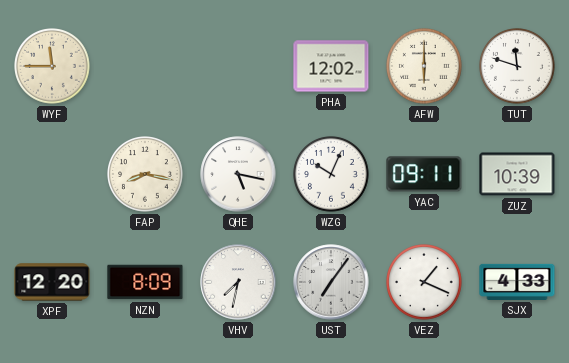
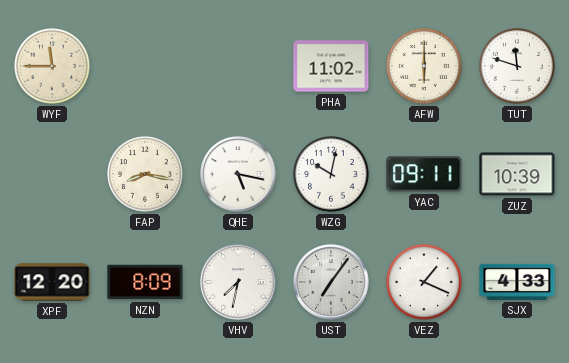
PHA: 12:02 -> 11:02
WZG: 10:04 -> 10:02
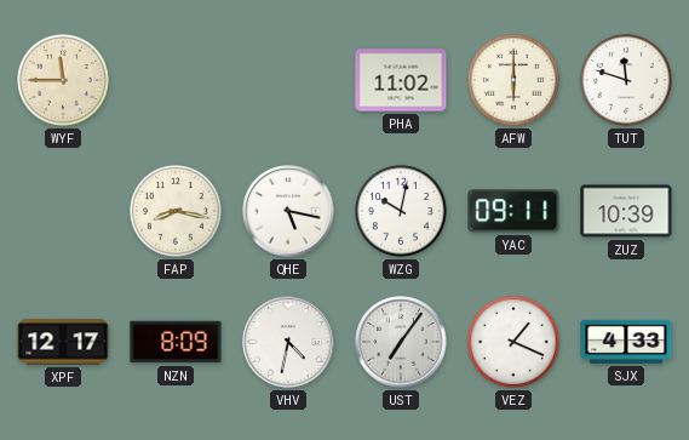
XPF: 12:20 -> 12:17
VHV: 7:32 -> 4:32
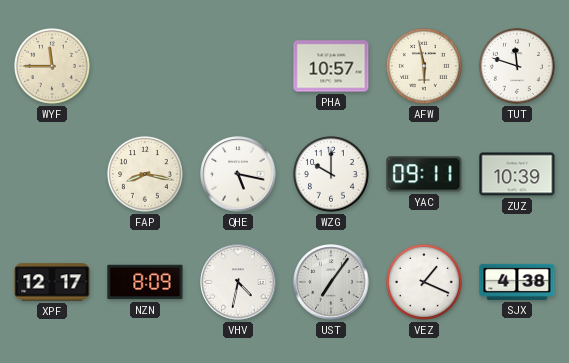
PHA: 11:02 -> 10:57
AFW: 6:00 -> 5:58
WZG: 10:02 -> 10:00
SJX: 4:33 -> 4:38
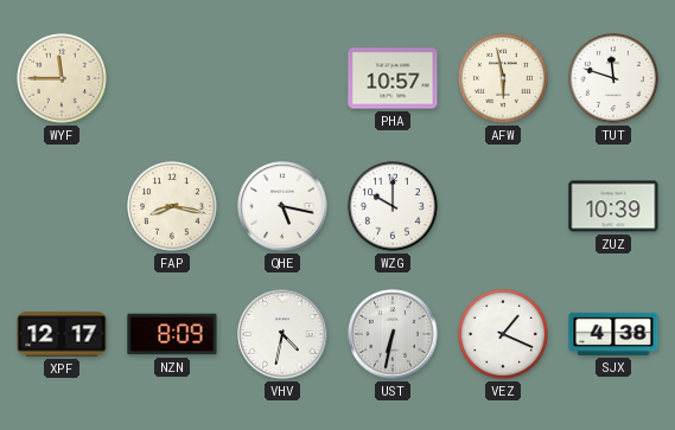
YAC: 09:11 -> none
UST: 7:06 -> 6:32
